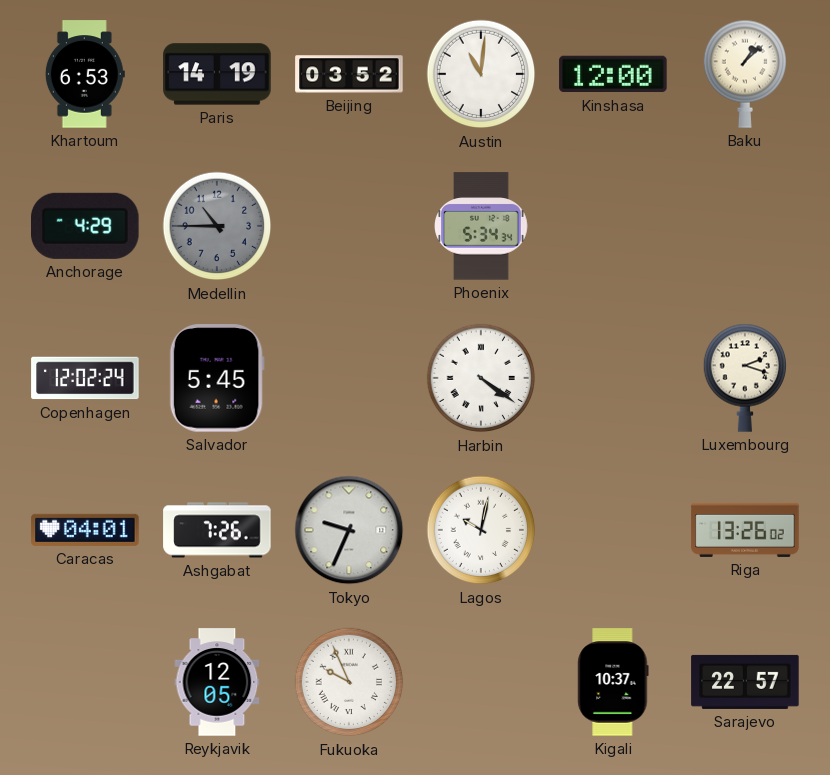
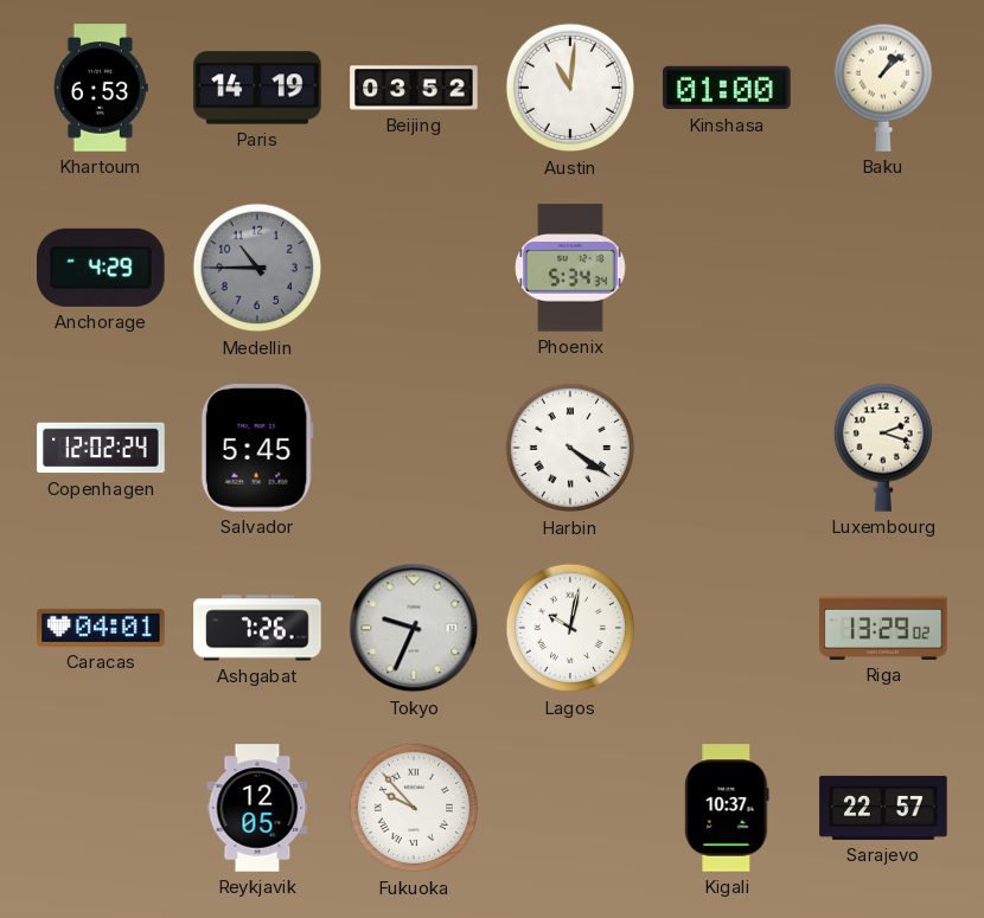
Kinshasa: 12:00 -> 01:00
Riga: 13:26 -> 13:29
Fukuoka: 9:56 -> 9:53
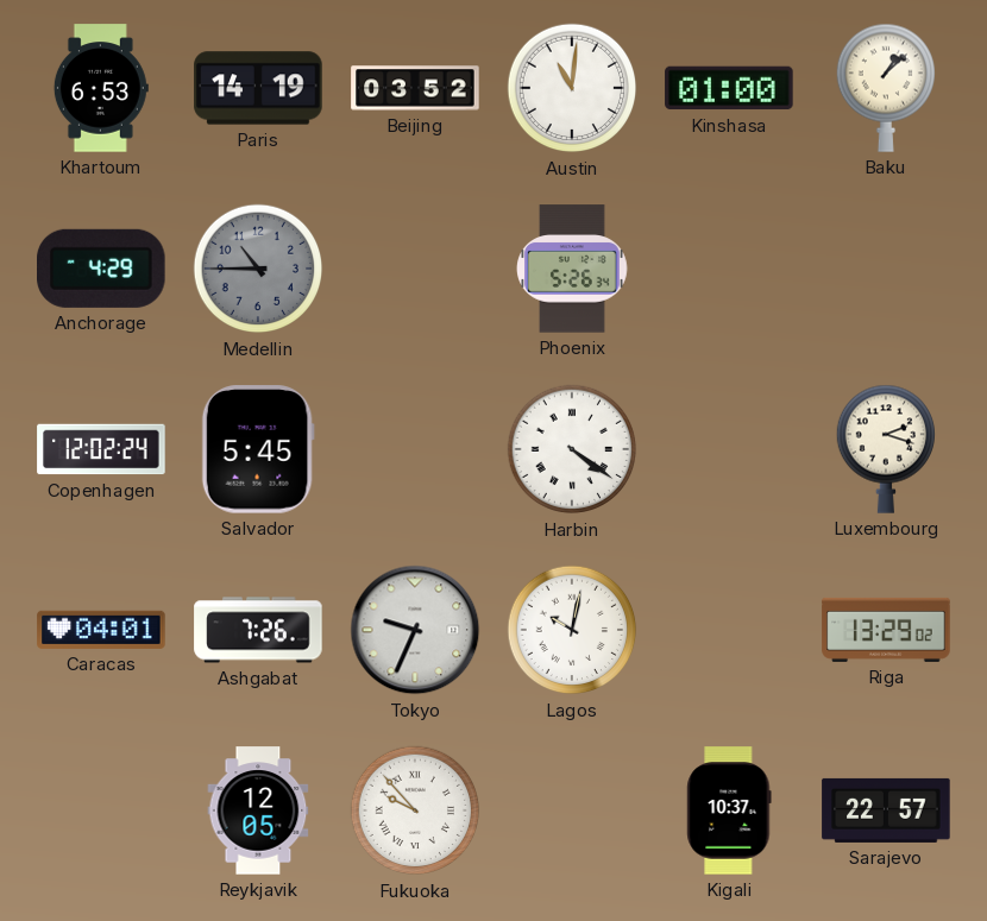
Phoenix: 5:34 -> 5:26
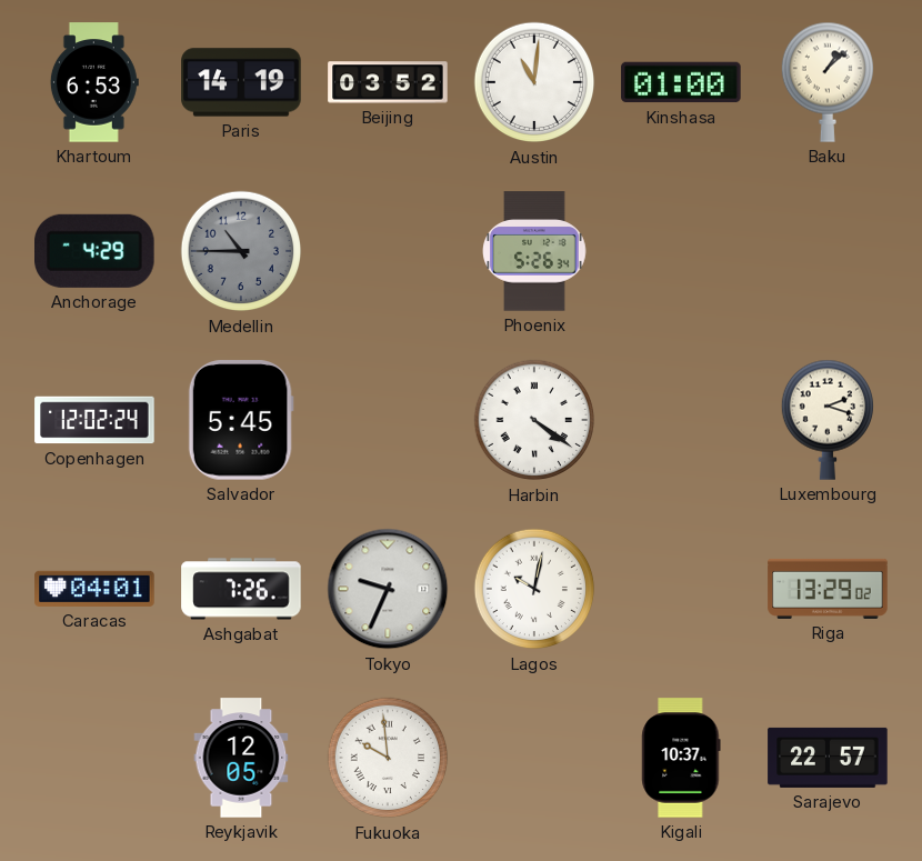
Fukuoka: 9:53 -> 9:59
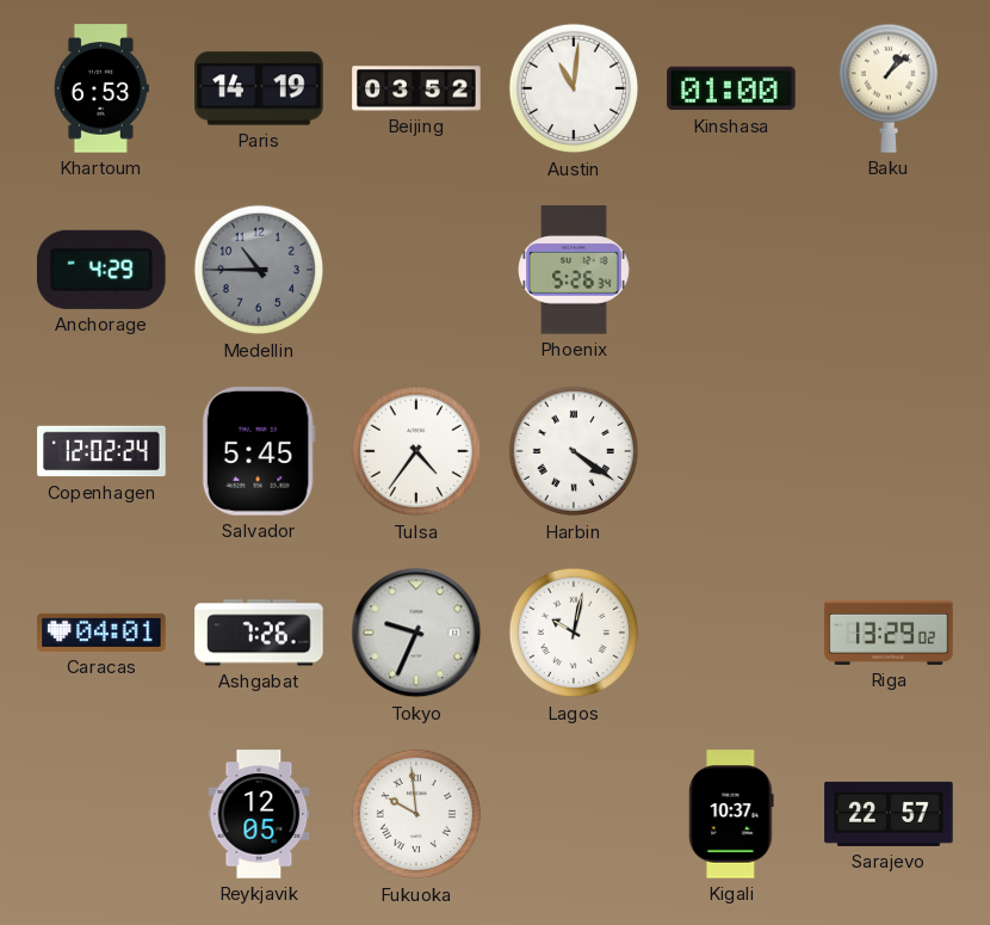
Tulsa: none -> 4:36
Luxembourg: 2:18 -> none
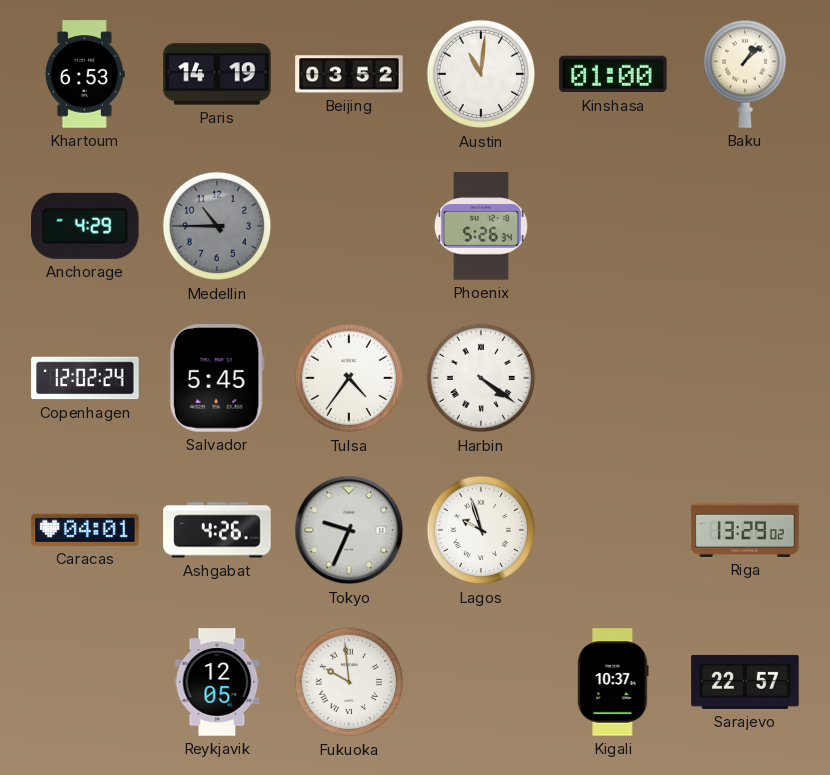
Ashgabat: 7:26 -> 4:26
Lagos: 10:02 -> 9:57
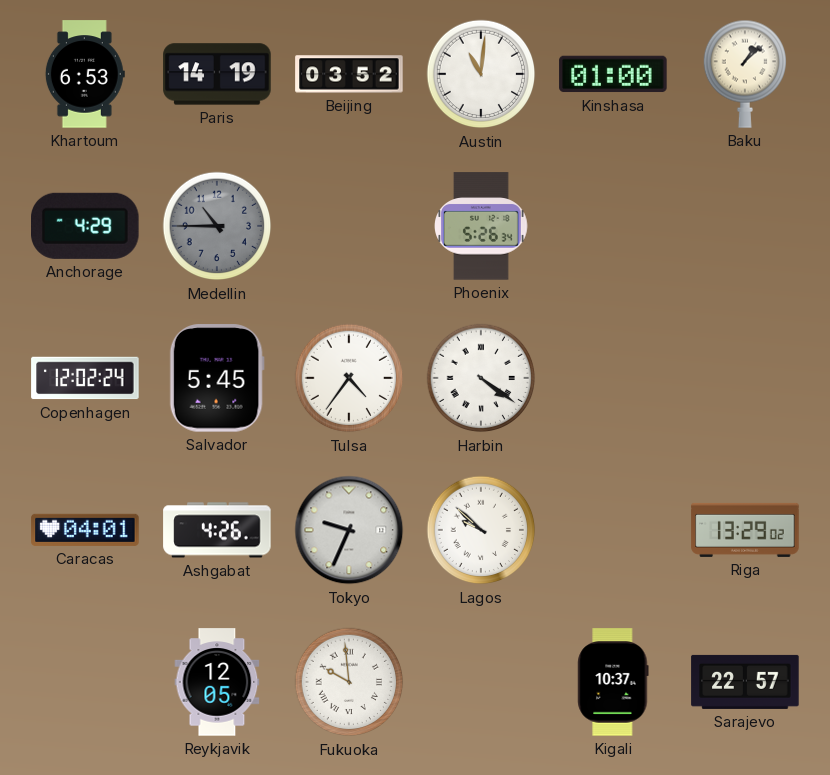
Lagos: 9:57 -> 9:52
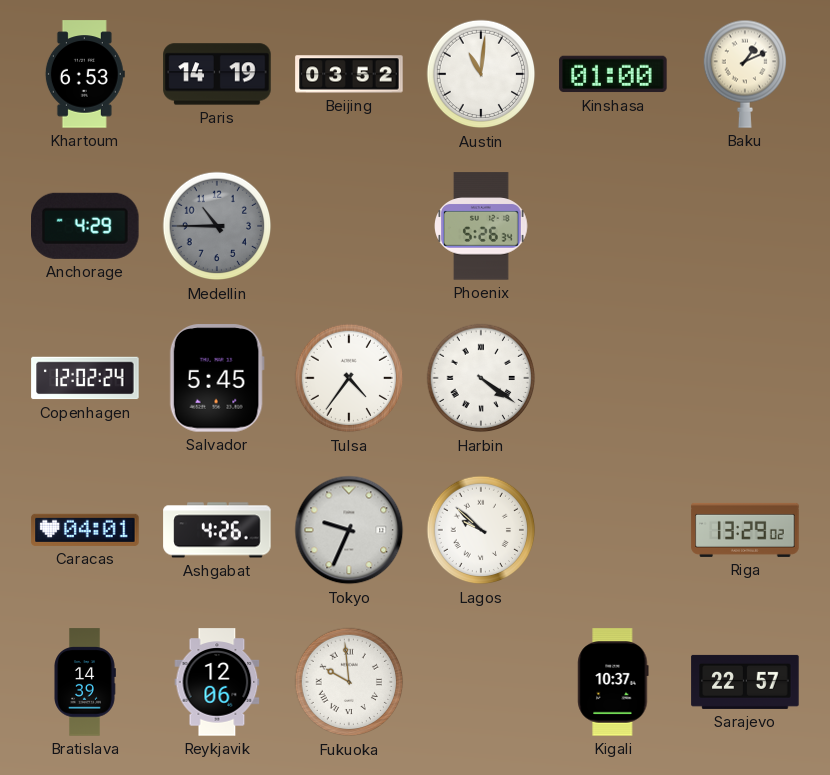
Baku: 1:08 -> 1:11
Bratislava: none -> 14:39
Reykjavik: 12:05 -> 12:06
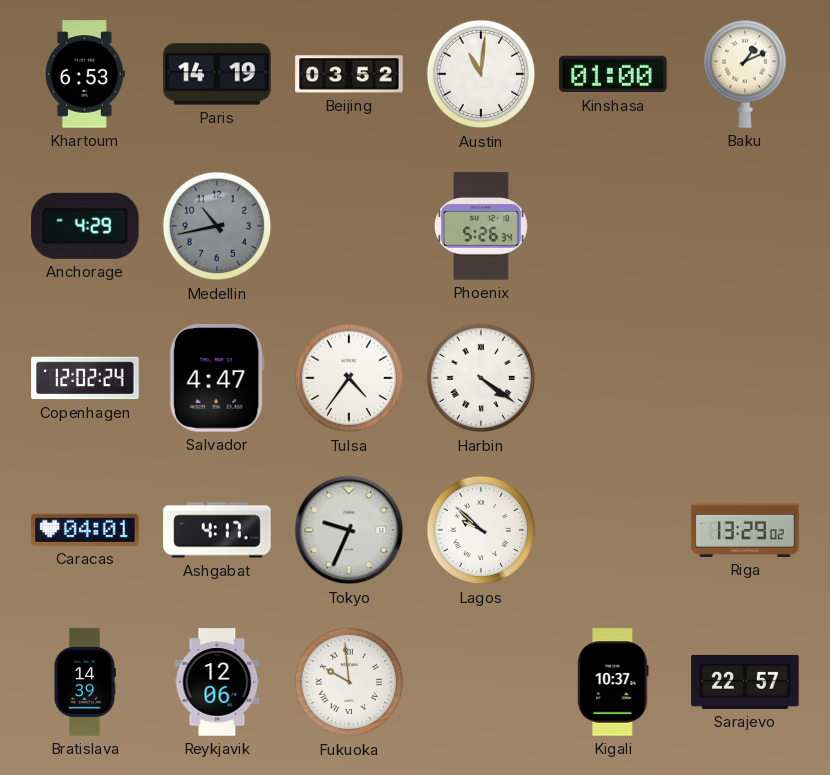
Medellin: 10:45 -> 10:43
Salvador: 5:45 -> 4:47
Ashgabat: 4:26 -> 4:17
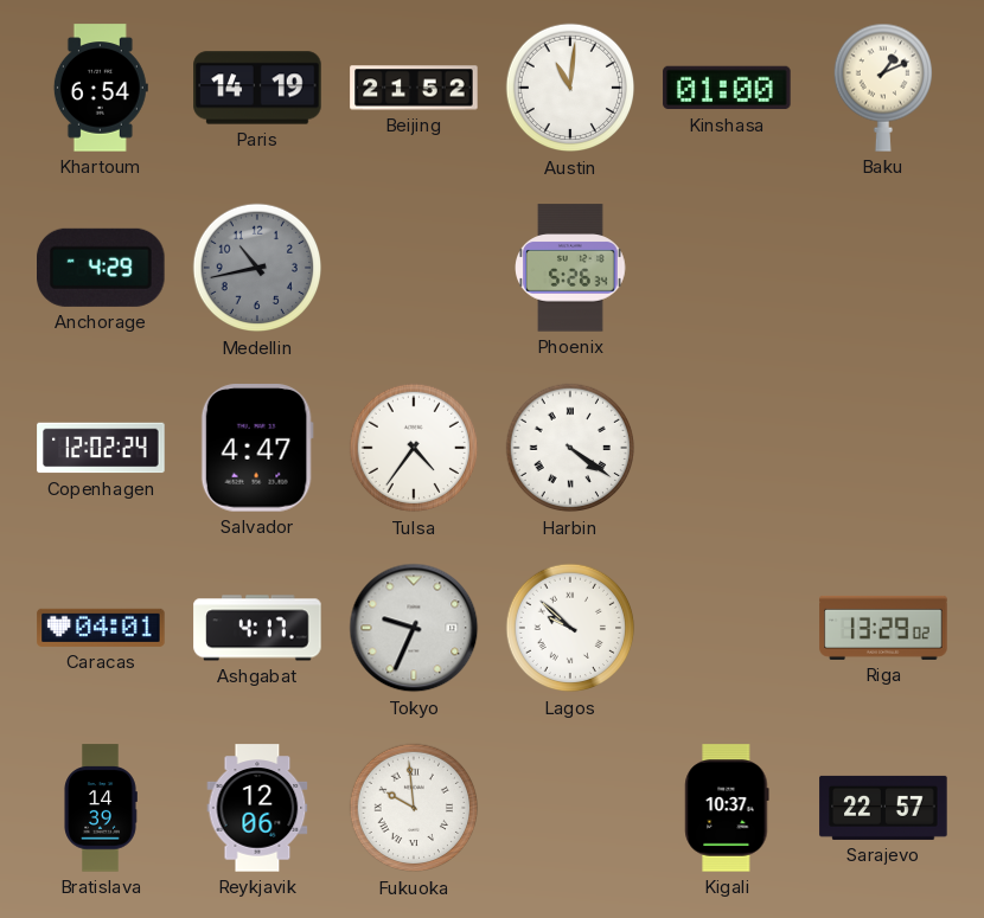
Khartoum: 6:53 -> 6:54
Beijing: 03:52 -> 21:52
